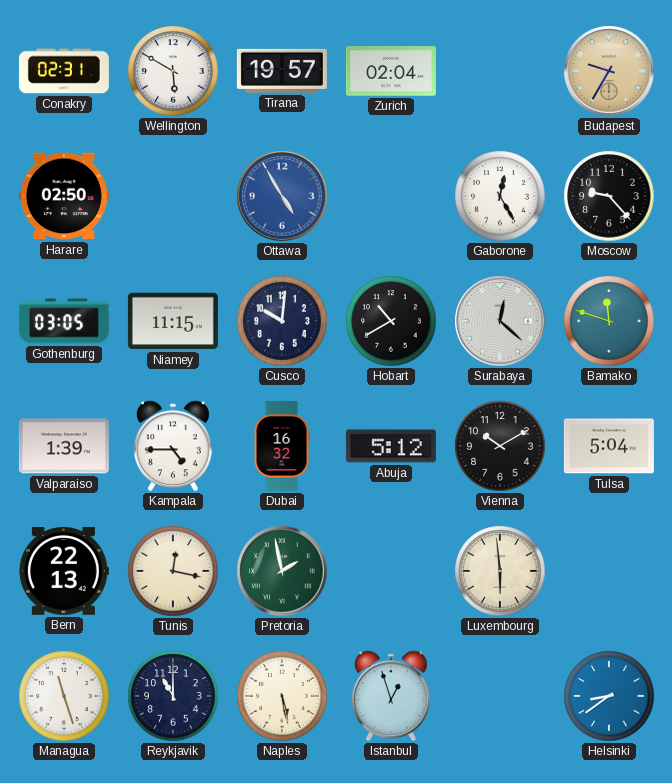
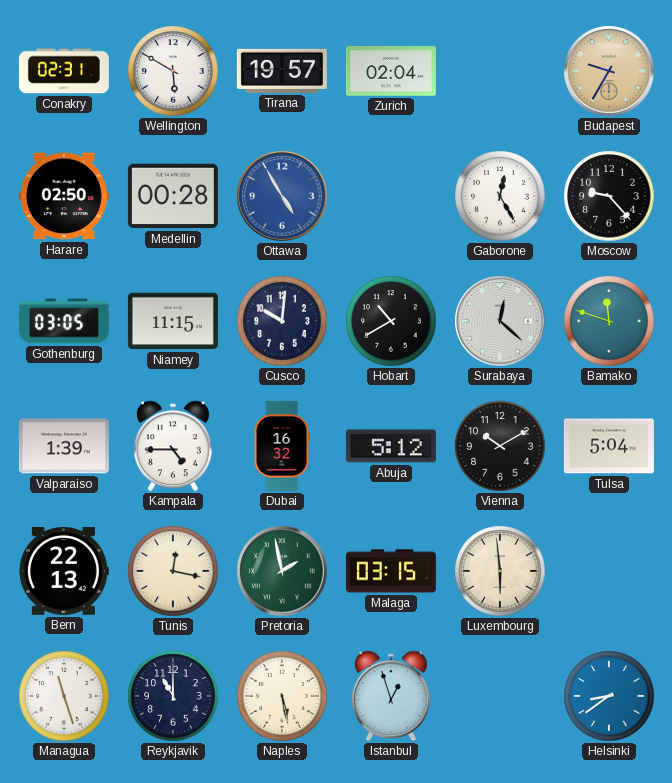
Medellin: none -> 00:28
Malaga: none -> 03:15
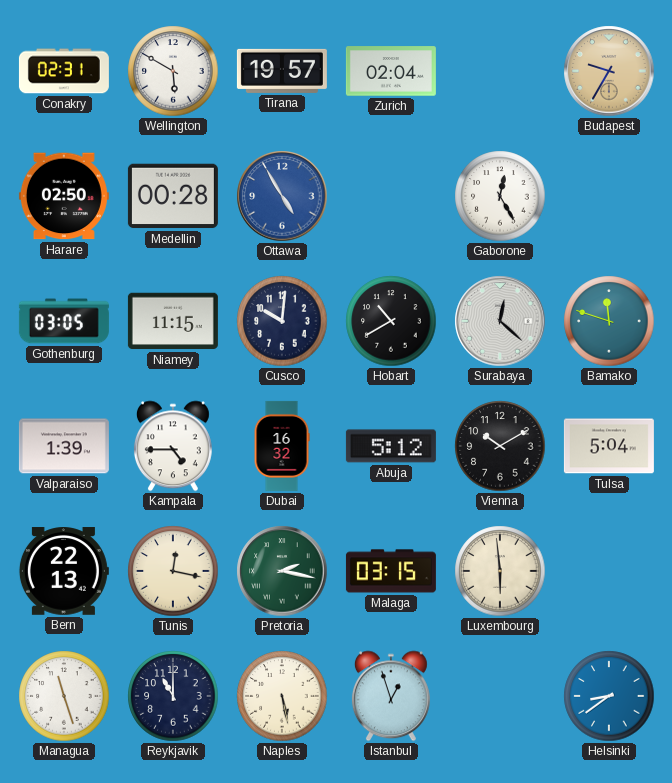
Moscow: 9:23 -> none
Pretoria: 1:58 -> 2:17
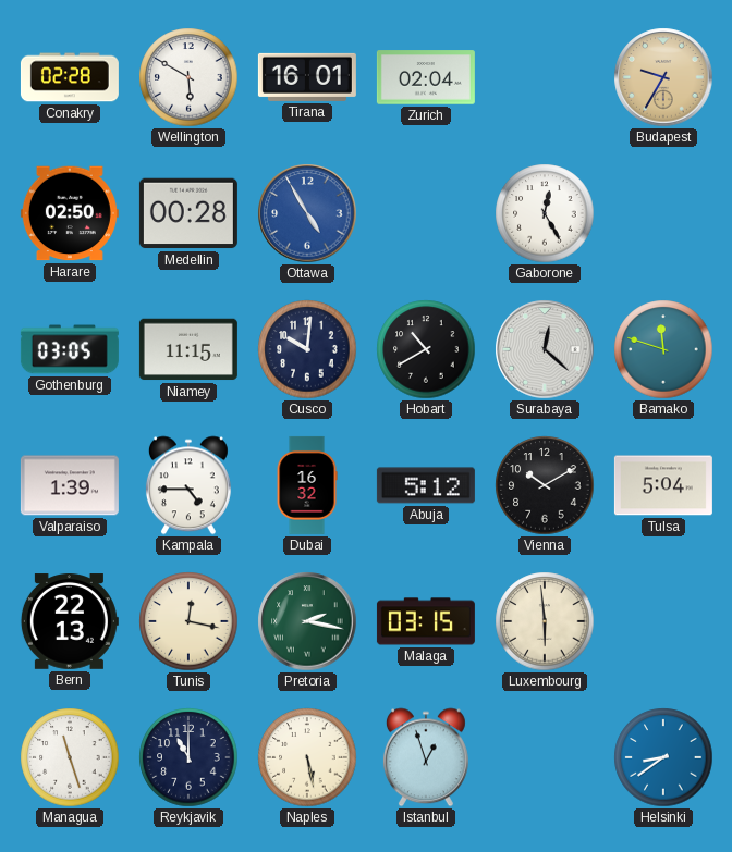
Conakry: 02:31 -> 02:28
Tirana: 19:57 -> 16:01
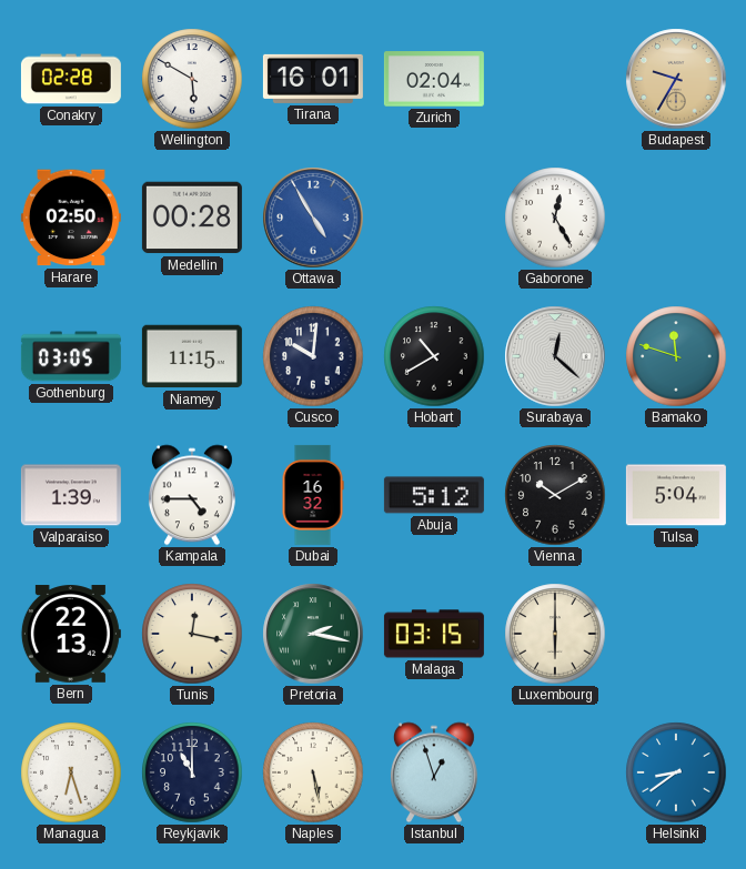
Luxembourg: 5:59 -> 6:00
Managua: 11:27 -> 6:27
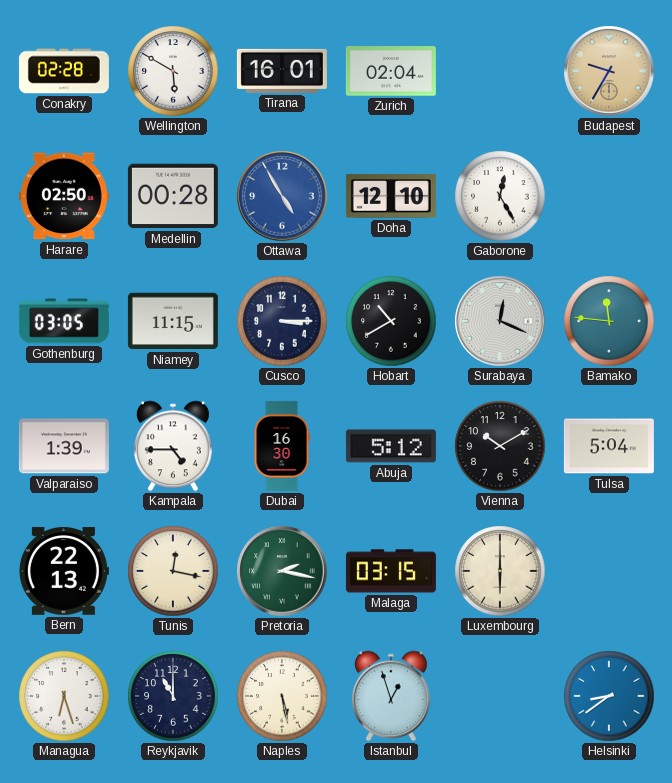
Doha: none -> 12:10
Cusco: 10:01 -> 3:15
Surabaya: 12:22 -> 12:19
Bamako: 11:48 -> 11:46
Dubai: 16:32 -> 16:30
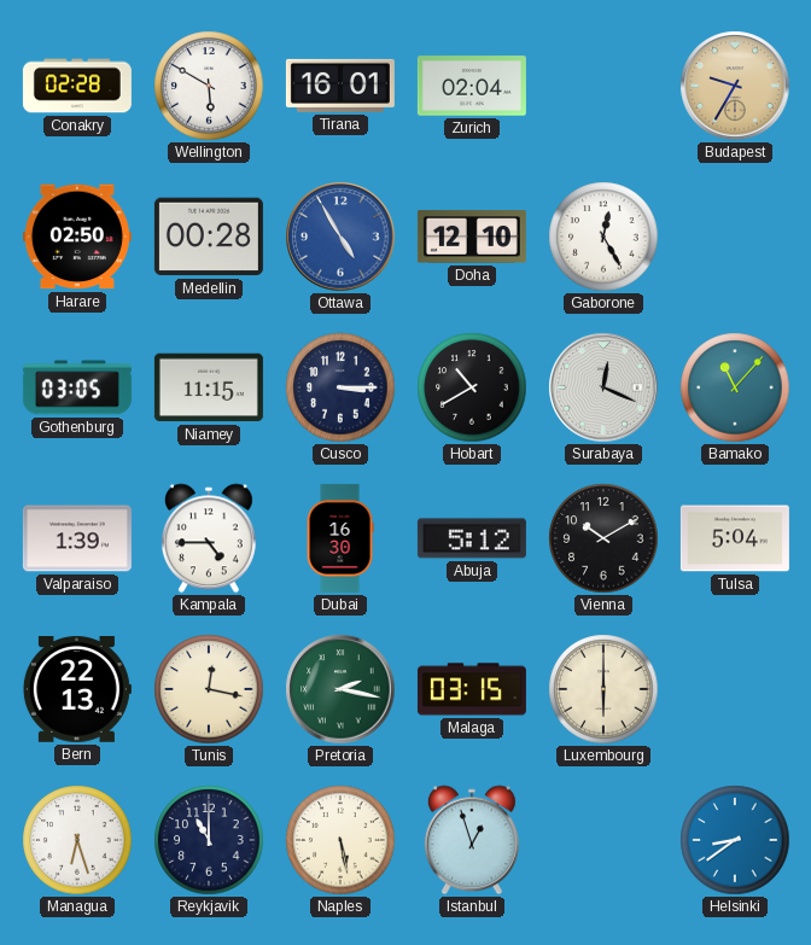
Bamako: 11:46 -> 11:07
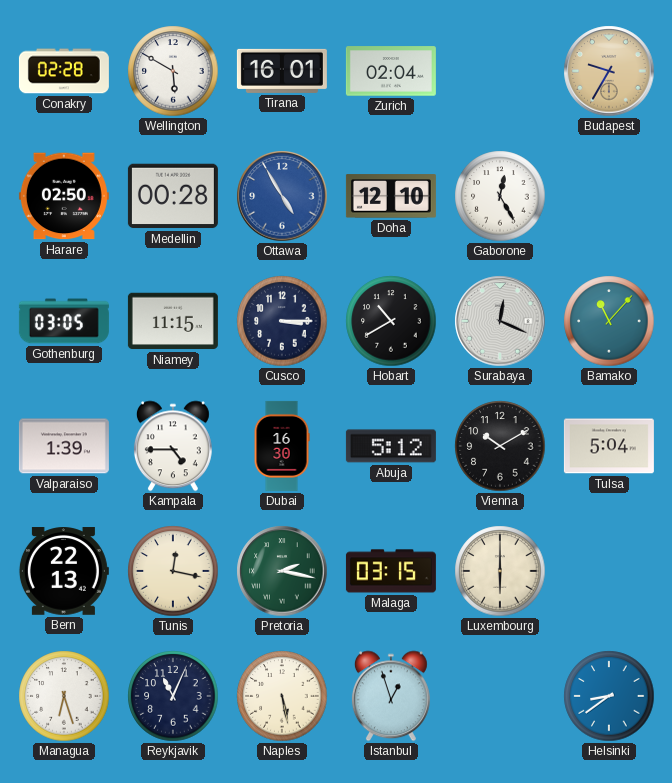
Reykjavik: 11:00 -> 11:04
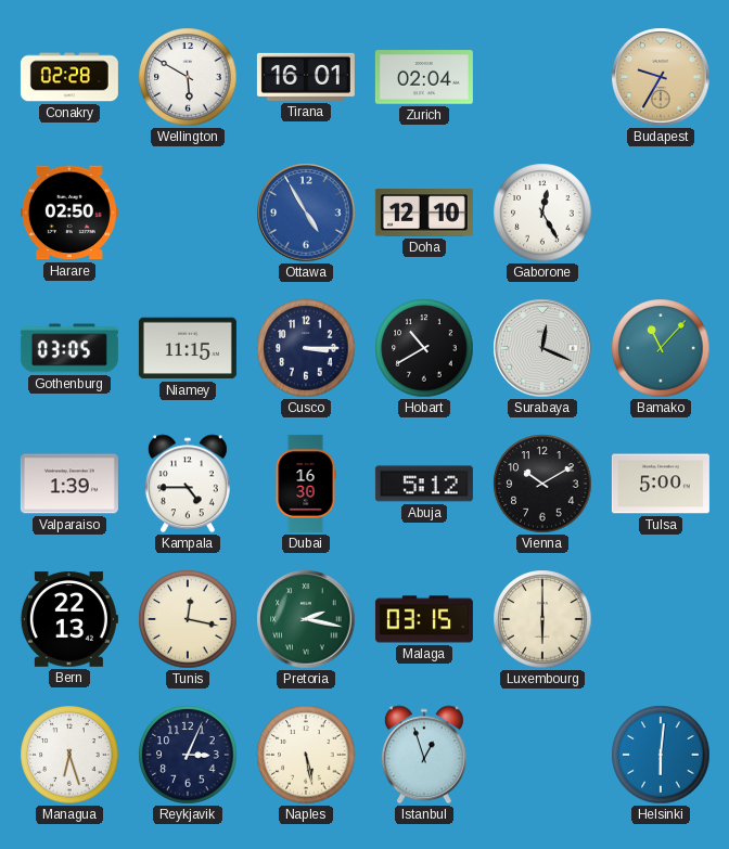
Medellin: 00:28 -> none
Tulsa: 5:04 -> 5:00
Reykjavik: 11:04 -> 3:04
Helsinki: 8:39 -> 6:01
